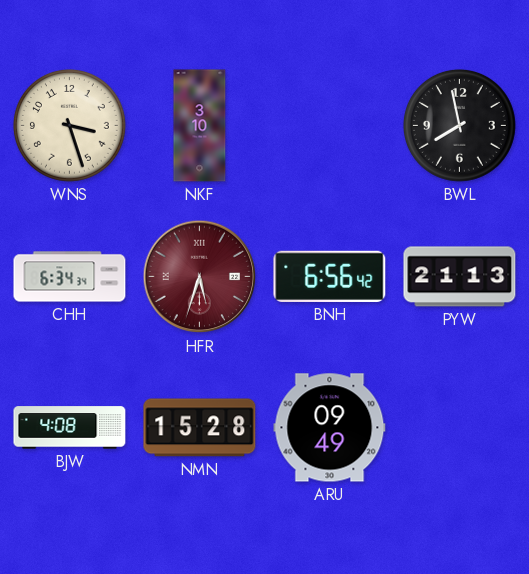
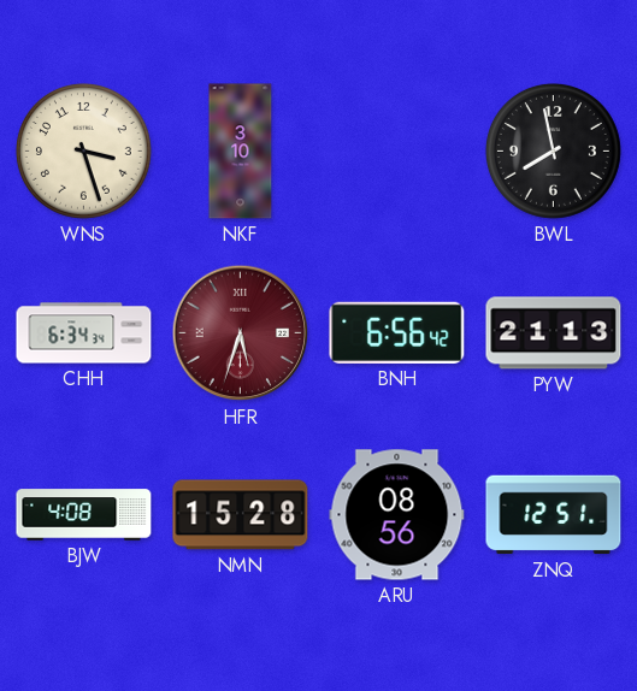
ARU: 09:49 -> 08:56
ZNQ: none -> 12:51
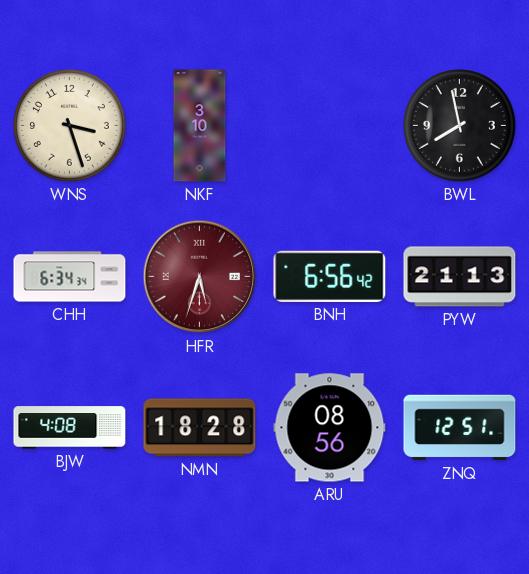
NMN: 15:28 -> 18:28
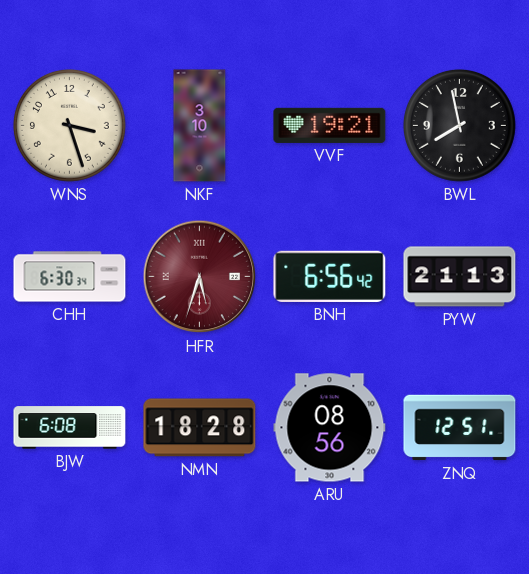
VVF: none -> 19:21
CHH: 6:34 -> 6:30
BJW: 4:08 -> 6:08
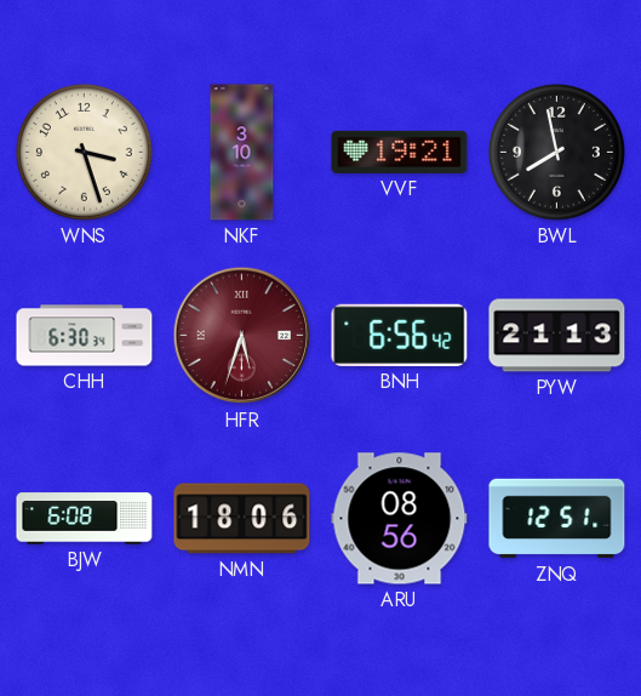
NMN: 18:28 -> 18:06
